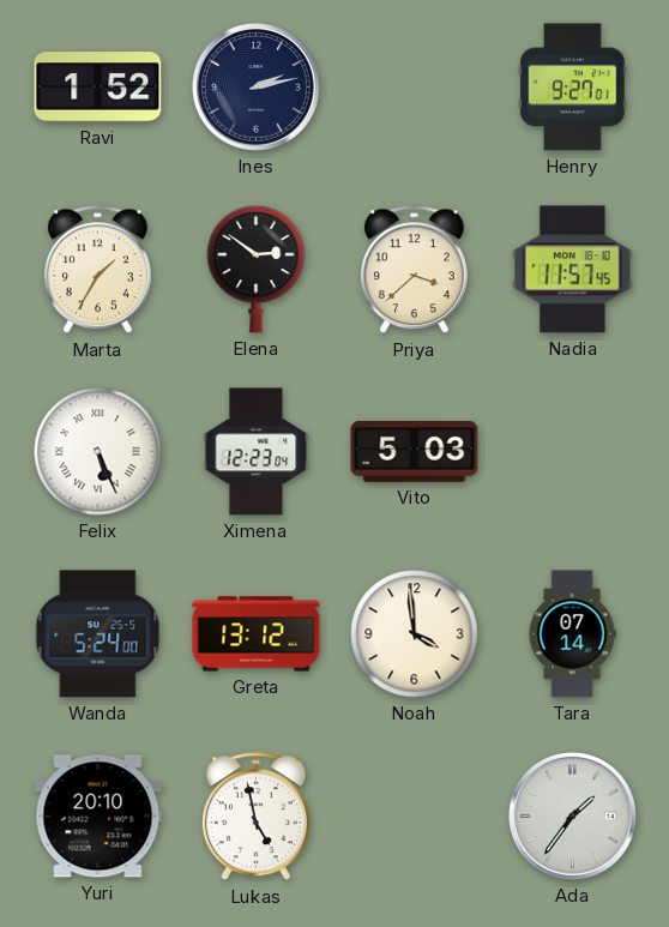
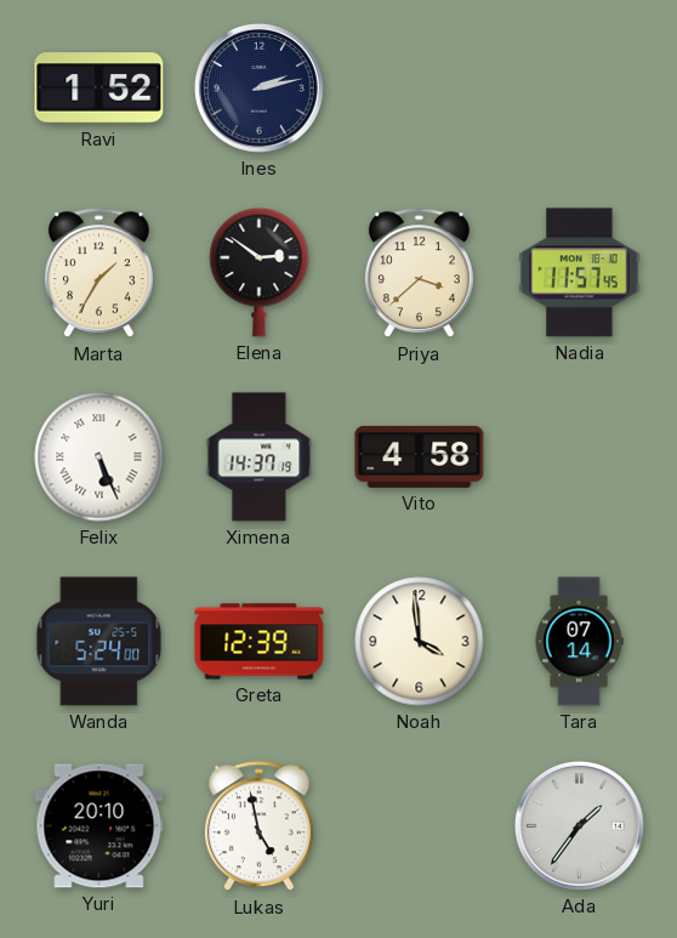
Henry: 9:27 -> none
Ximena: 12:23 -> 14:37
Vito: 5:03 -> 4:58
Greta: 13:12 -> 12:39
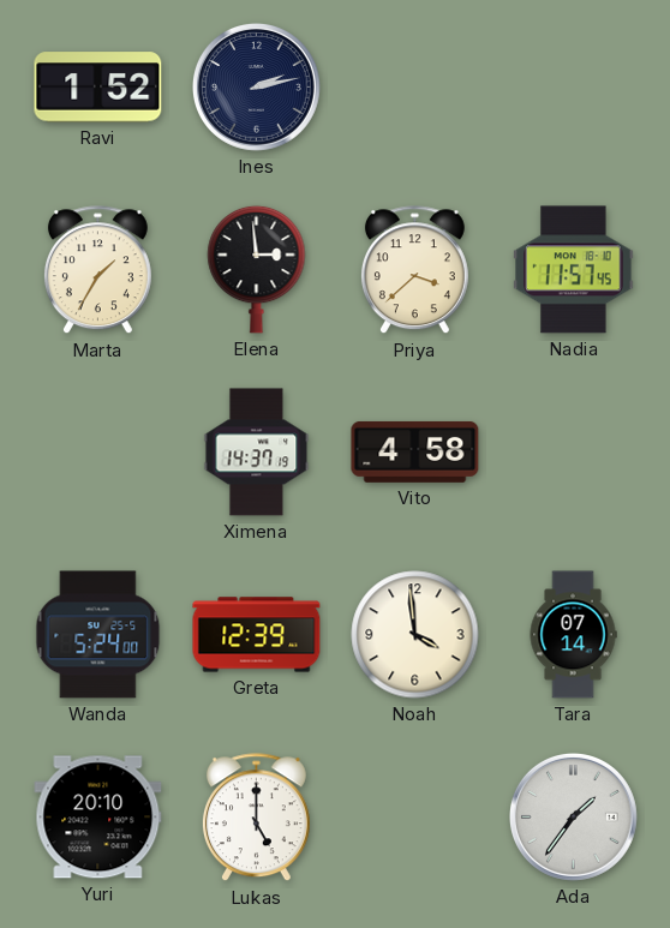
Elena: 2:51 -> 2:59
Felix: 5:26 -> none
Lukas: 4:58 -> 5:00
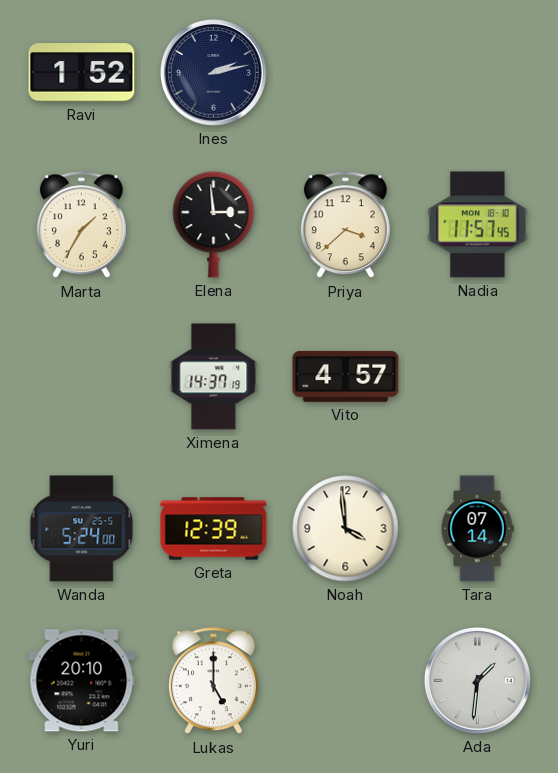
Vito: 4:58 -> 4:57
Ada: 1:36 -> 1:31
